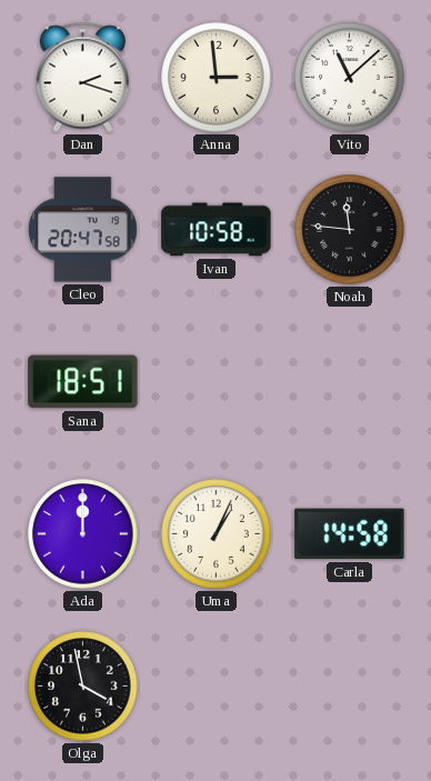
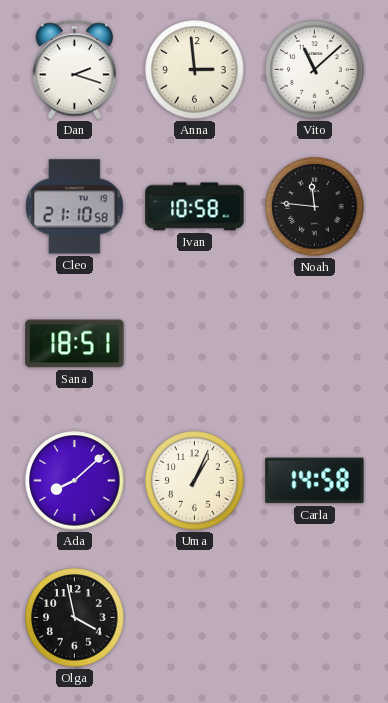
Cleo: 20:47 -> 21:10
Ada: 12:00 -> 8:08
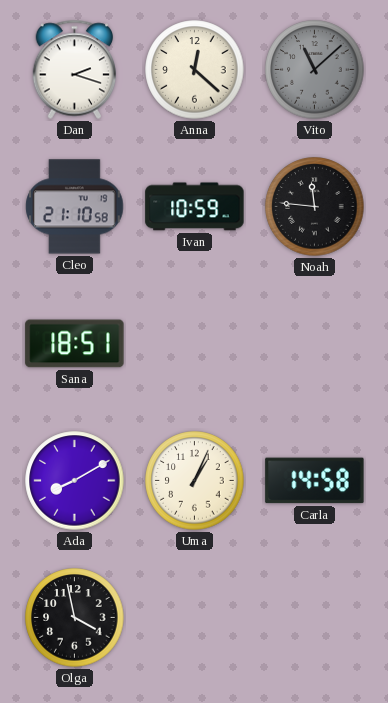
Anna: 2:59 -> 12:22
Vito dial: white -> grey
Ivan: 10:58 -> 10:59
Ada: 8:08 -> 8:10
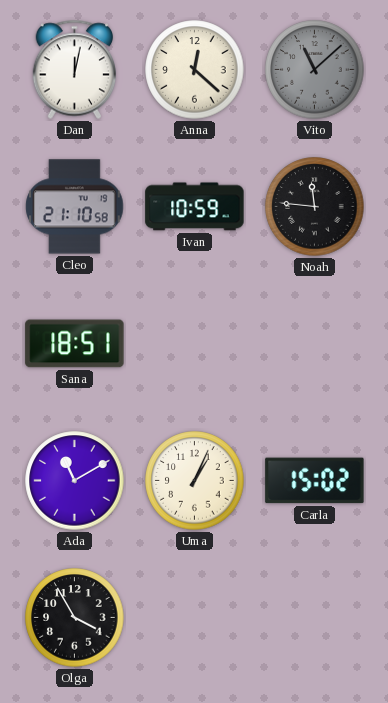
Dan: 2:18 -> 12:02
Ada: 8:10 -> 11:10
Carla: 14:58 -> 15:02
Olga: 3:58 -> 3:55
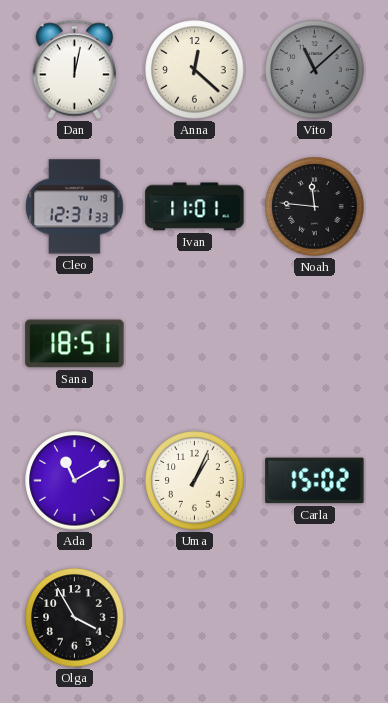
Cleo: 21:10 -> 12:31
Ivan: 10:59 -> 11:01
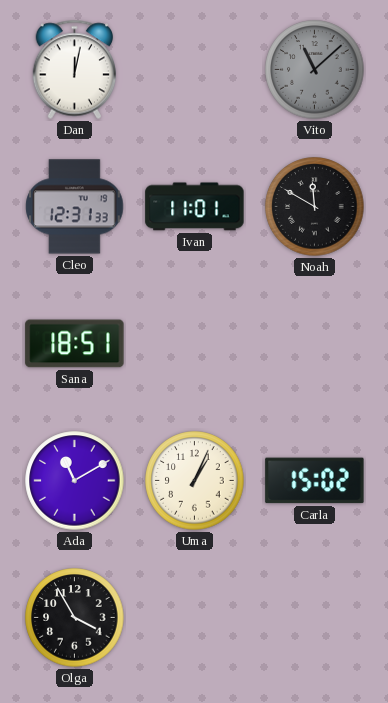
Anna: 12:22 -> none
Noah: 11:46 -> 11:50
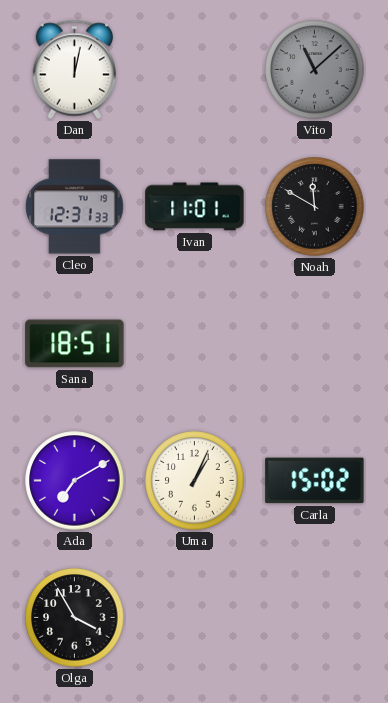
Ada: 11:10 -> 7:10
